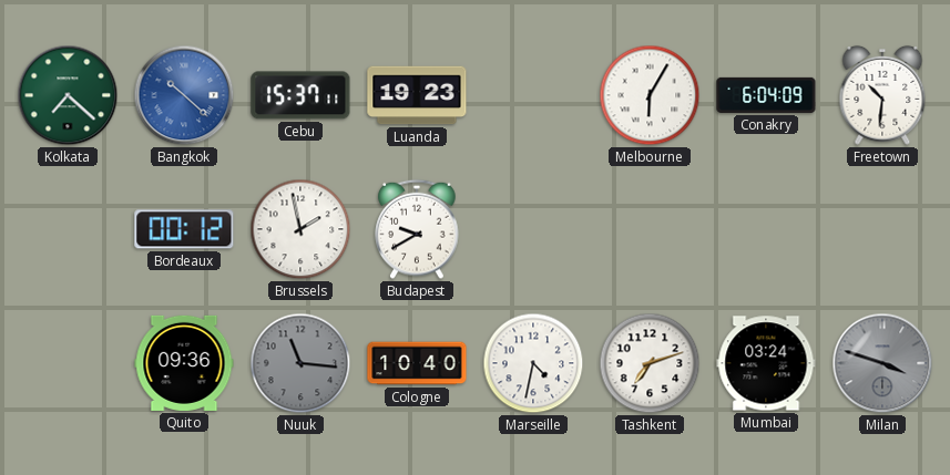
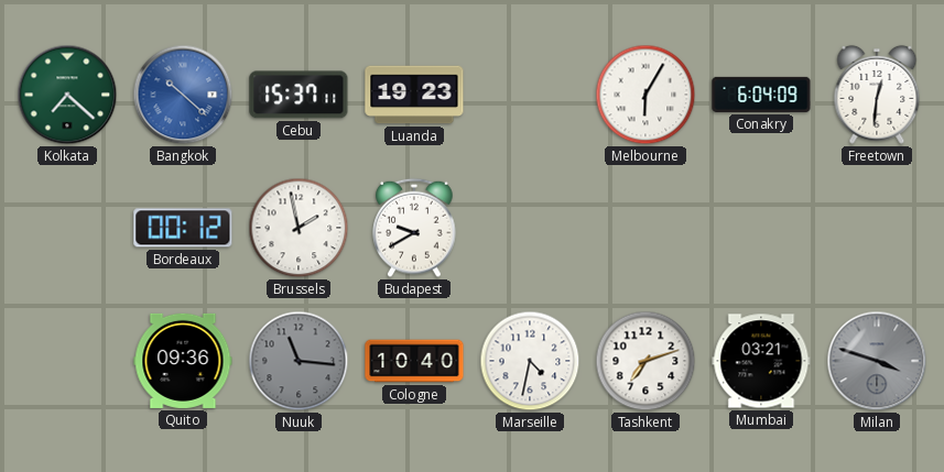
Freetown: 10:31 -> 12:31
Mumbai: 03:24 -> 03:21
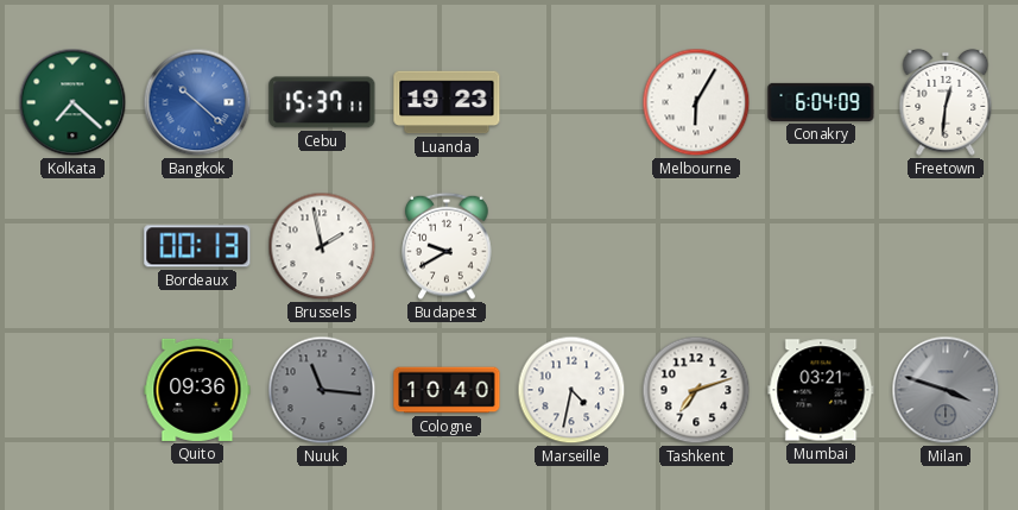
Bordeaux: 00:12 -> 00:13
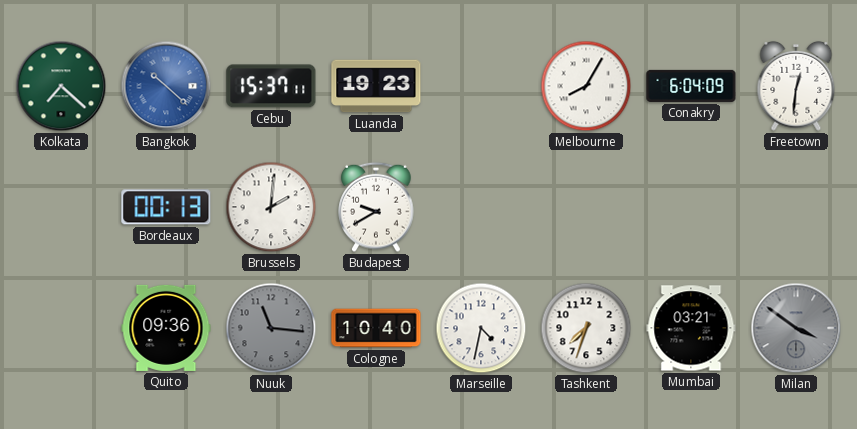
Melbourne: 6:05 -> 8:05
Brussels: 1:58 -> 2:01
Tashkent: 7:12 -> 7:33
Milan: 3:48 -> 3:51
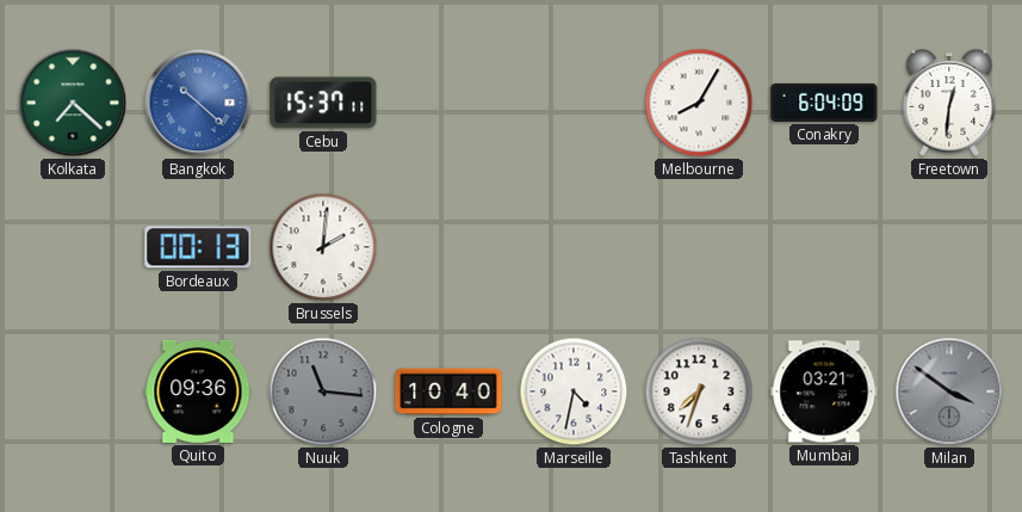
Luanda: 19:23 -> none
Budapest: 9:40 -> none
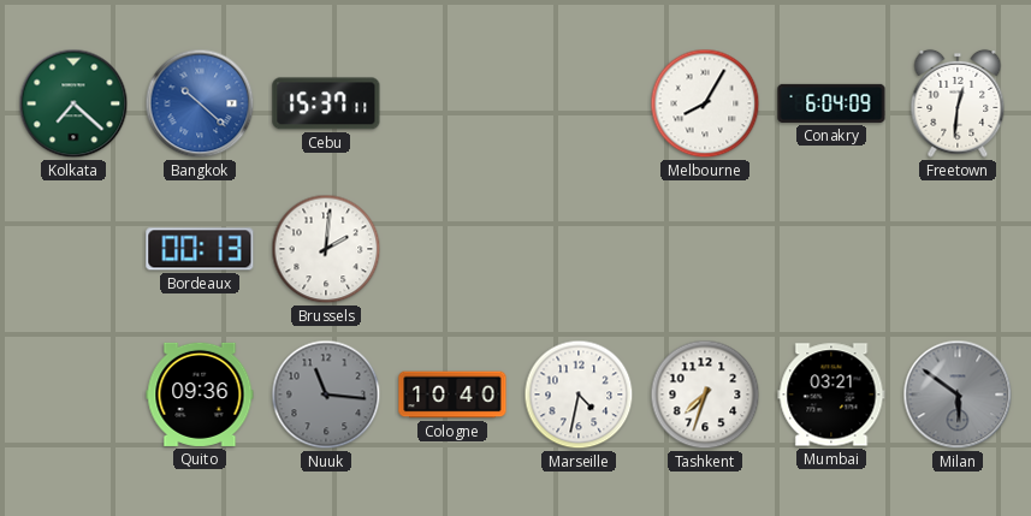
Milan: 3:51 -> 5:51
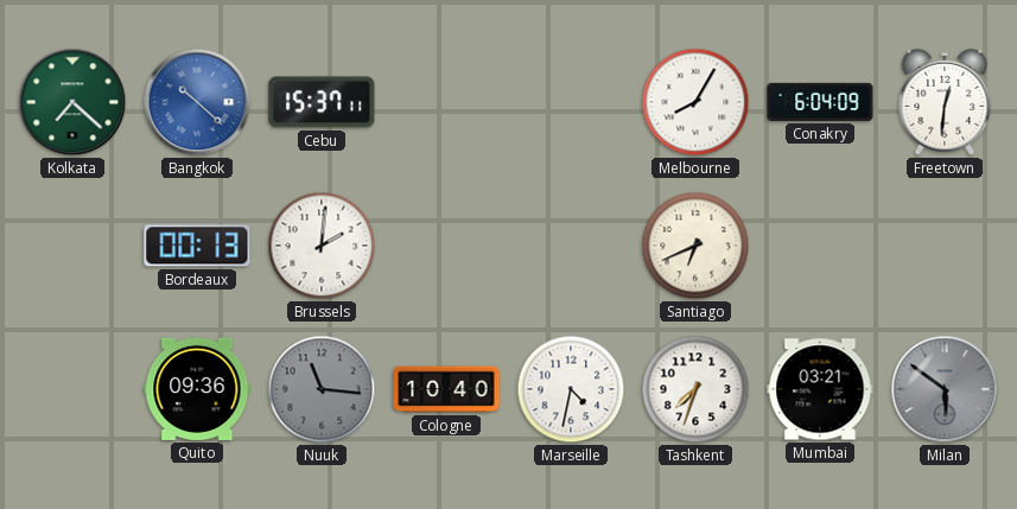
Santiago: none -> 6:41
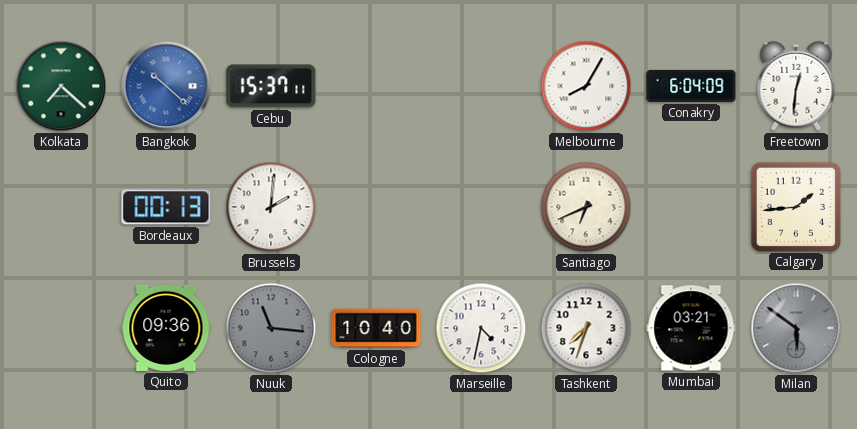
Calgary: none -> 1:44
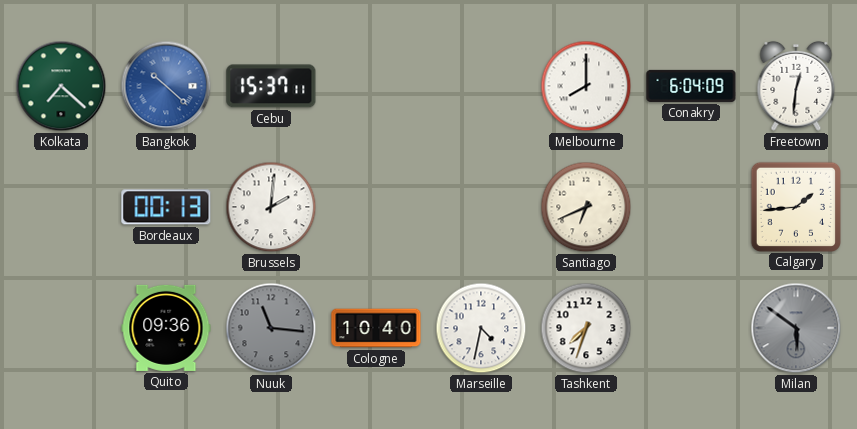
Melbourne: 8:05 -> 8:00
Mumbai: 03:21 -> none
